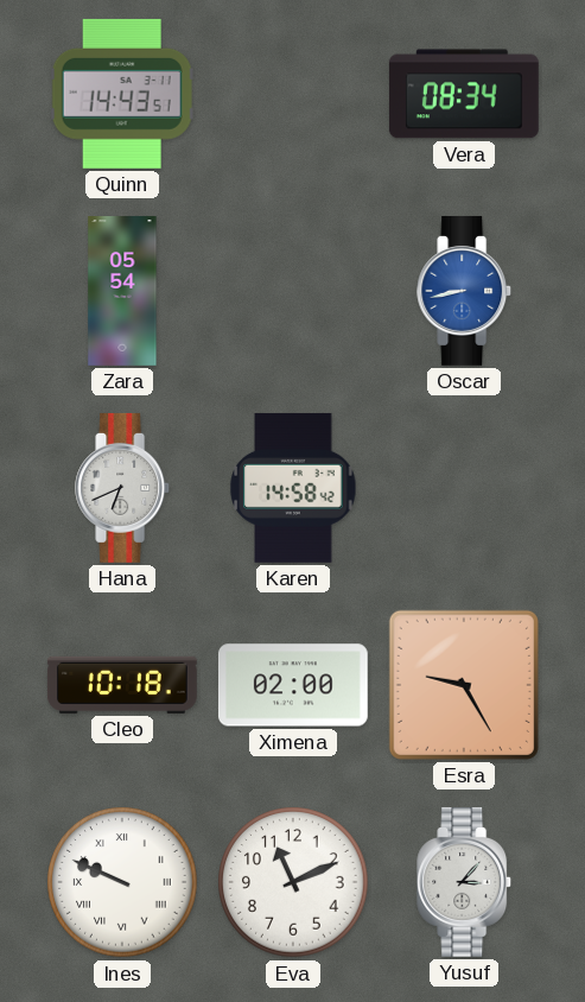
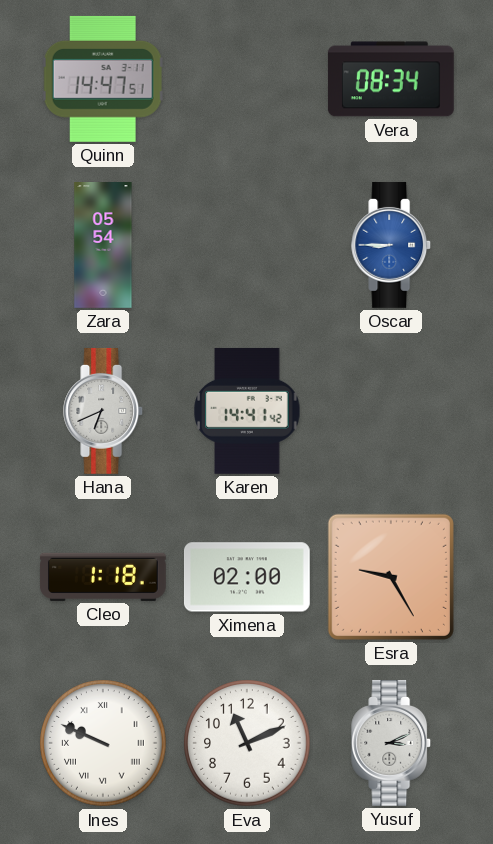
Quinn: 14:43 -> 14:47
Oscar: 8:43 -> 8:45
Karen: 14:58 -> 14:41
Cleo: 10:18 -> 1:18
Yusuf: 3:07 -> 3:11
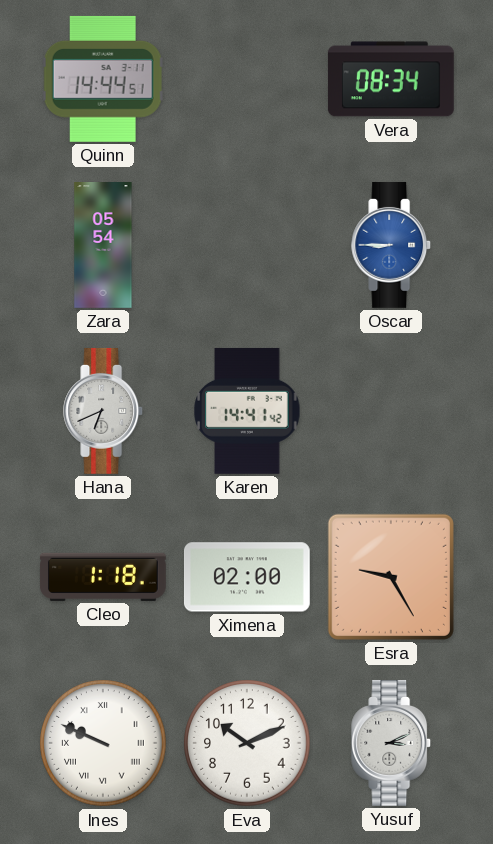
Quinn: 14:47 -> 14:44
Eva: 11:11 -> 10:11
